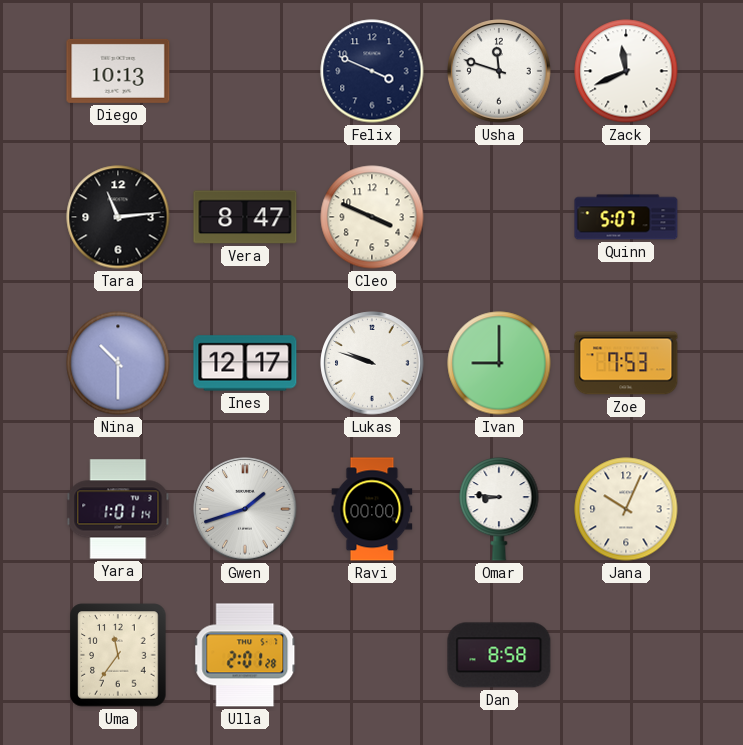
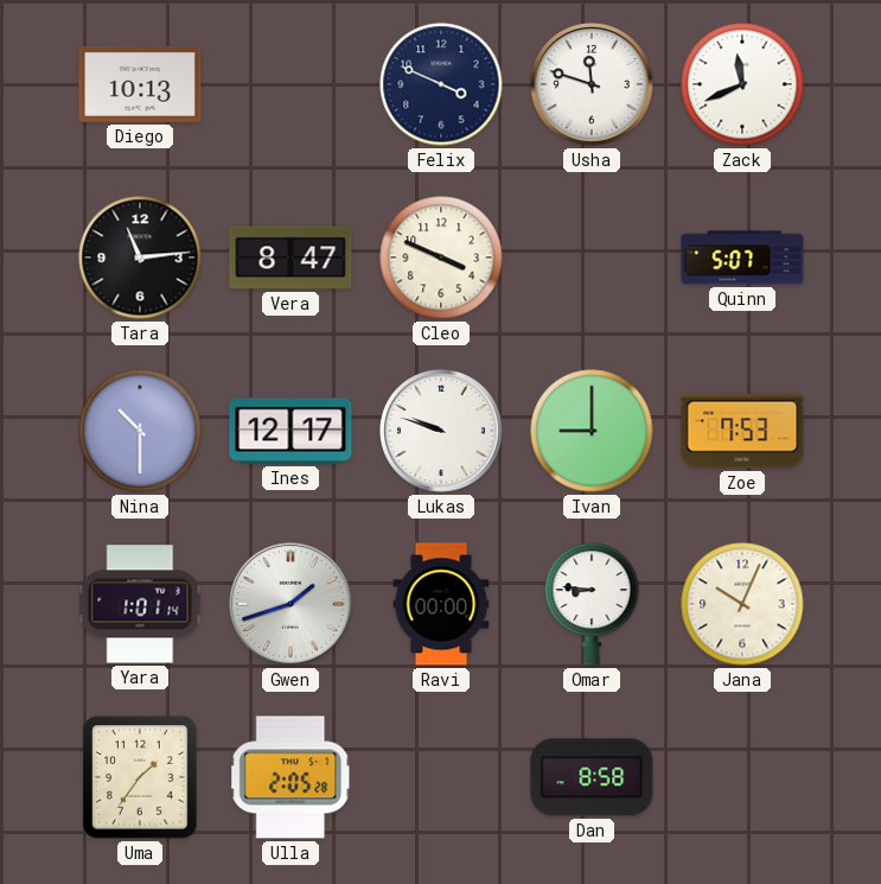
Uma: 11:36 -> 1:36
Ulla: 2:01 -> 2:05
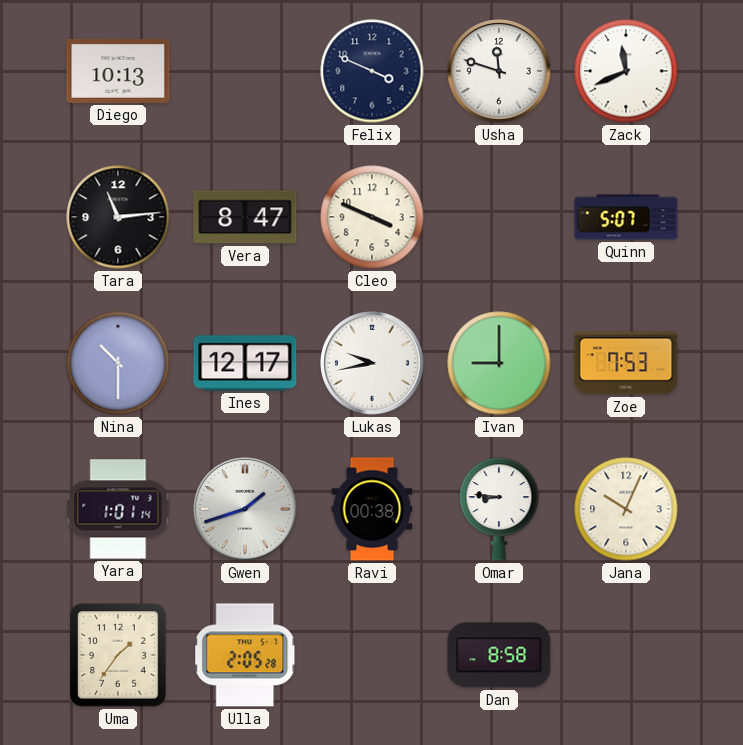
Lukas: 9:48 -> 9:43
Ravi: 00:00 -> 00:38
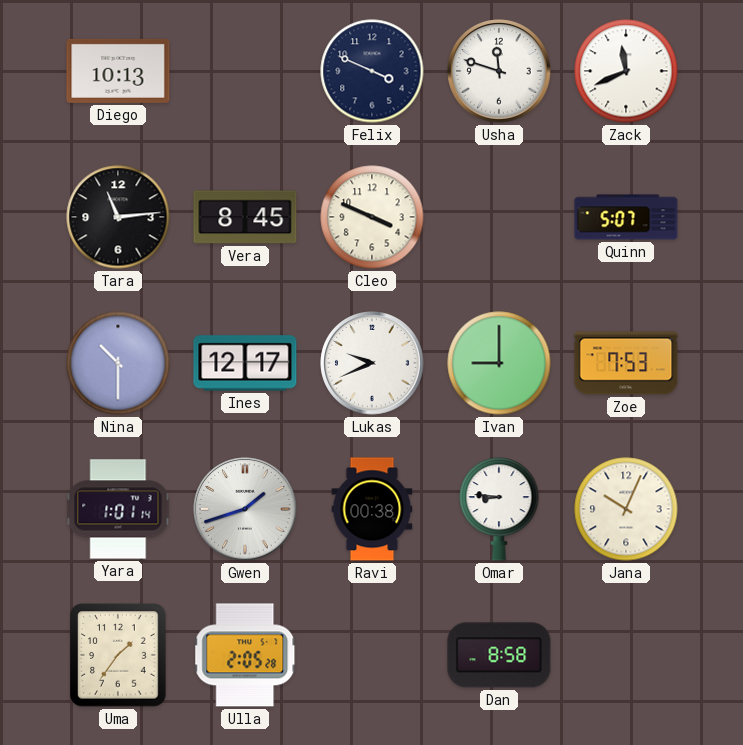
Vera: 8:47 -> 8:45
Lukas: 9:43 -> 9:41
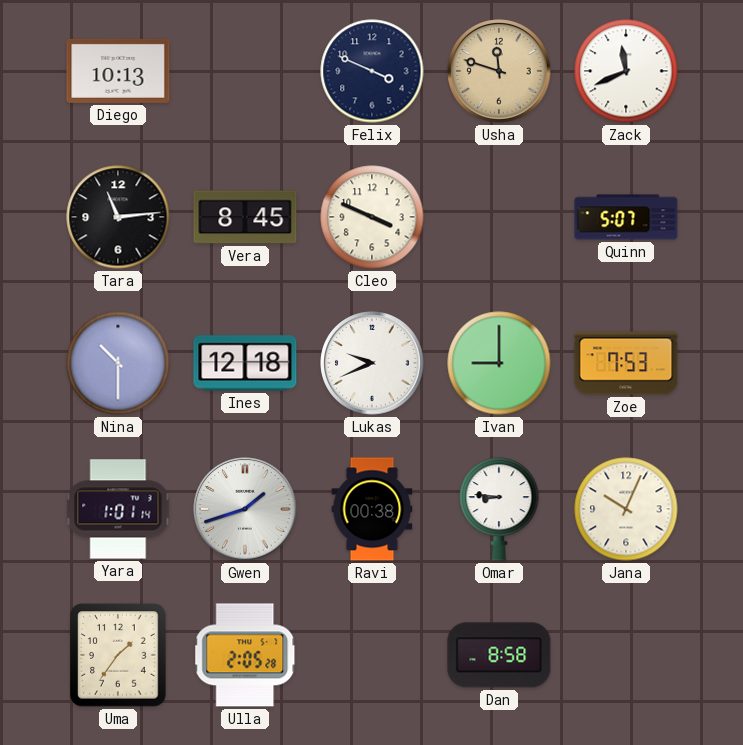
Usha dial: white -> champagne
Ines: 12:17 -> 12:18
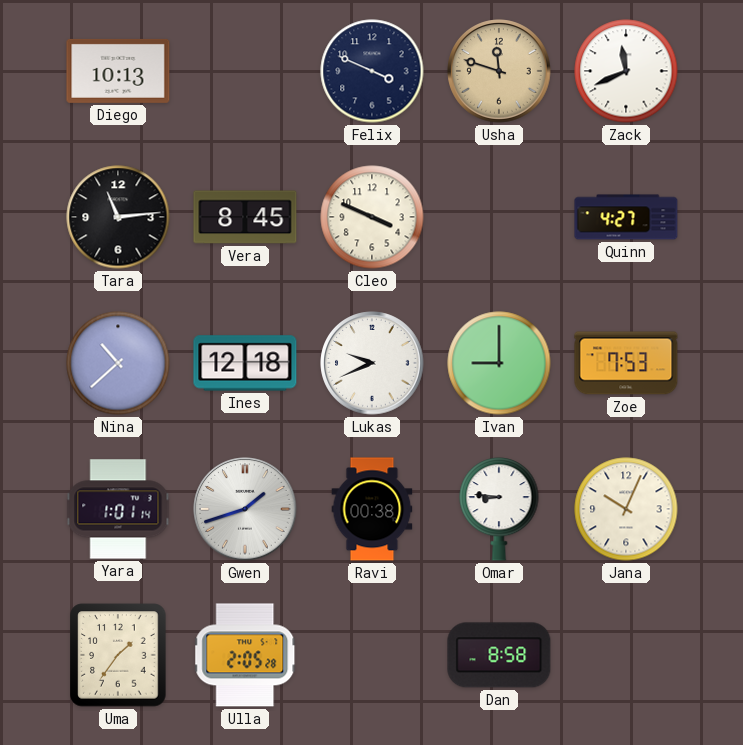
Quinn: 5:07 -> 4:27
Nina: 10:30 -> 10:38
